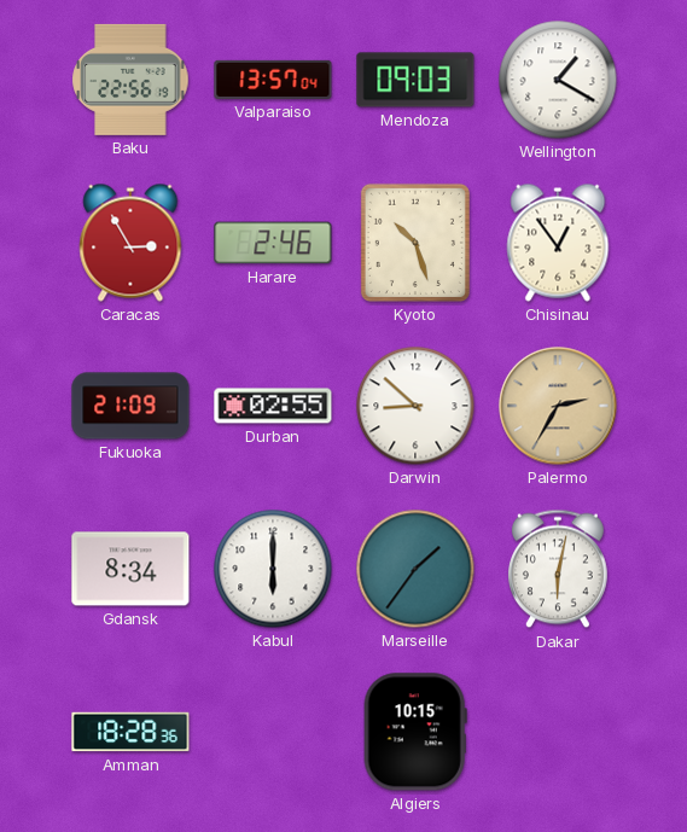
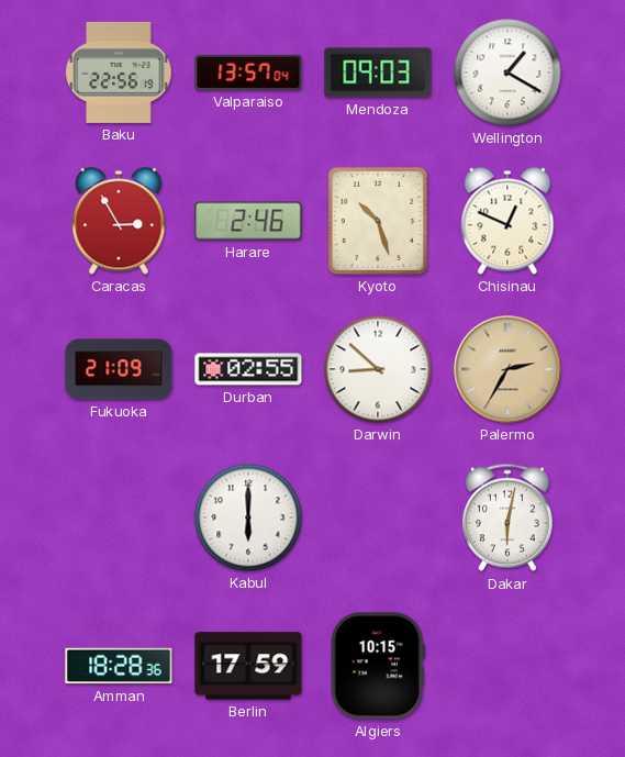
Chisinau: 12:54 -> 12:49
Gdansk: 8:34 -> none
Marseille: 1:36 -> none
Berlin: none -> 17:59
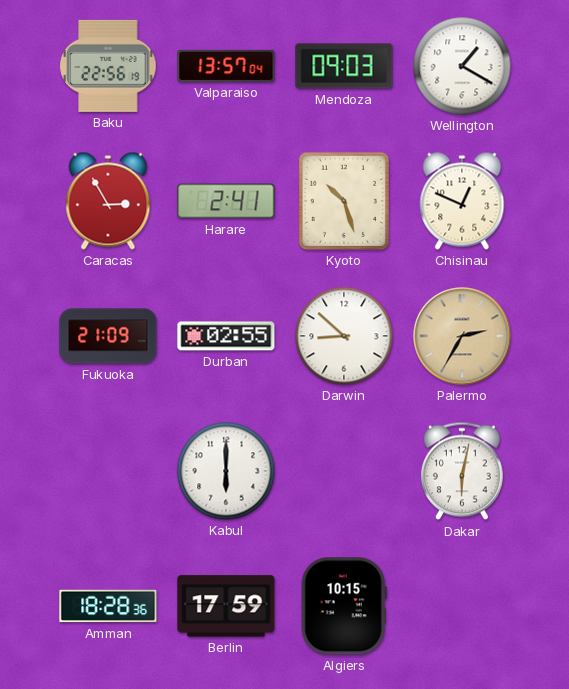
Harare: 2:46 -> 2:41
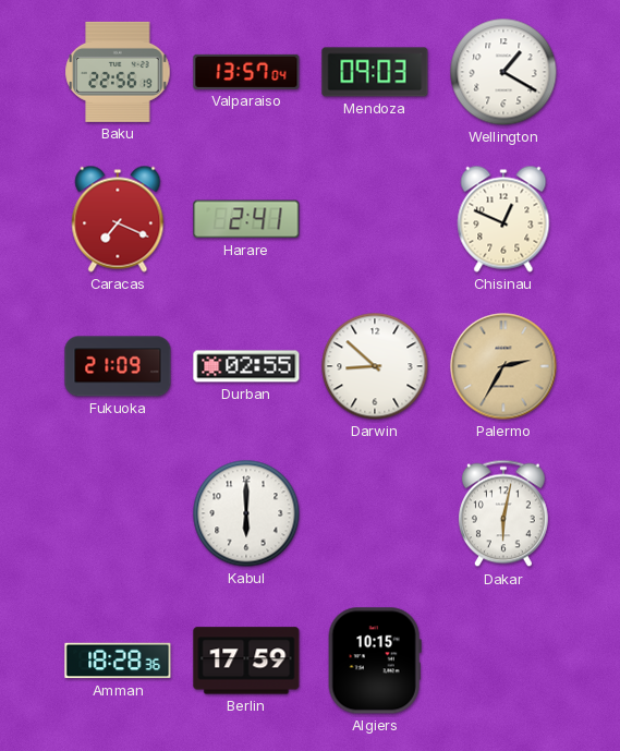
Caracas: 2:55 -> 7:19
Kyoto: 10:27 -> none
